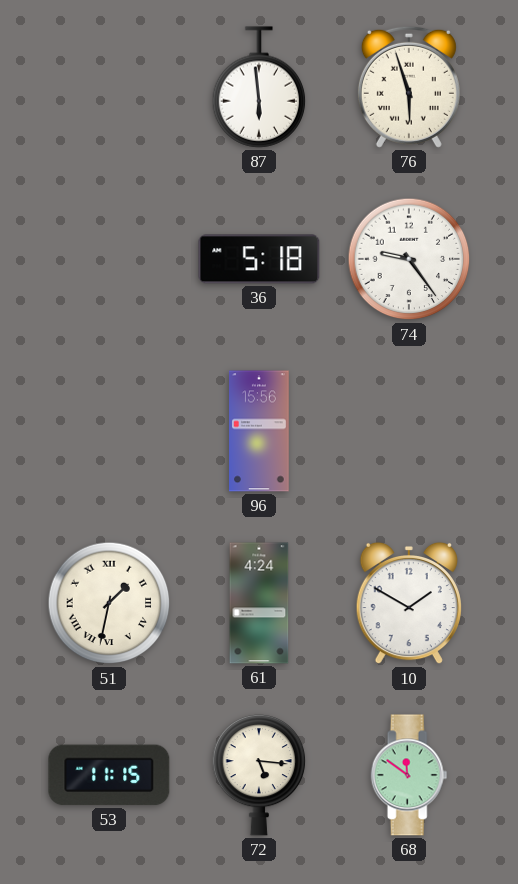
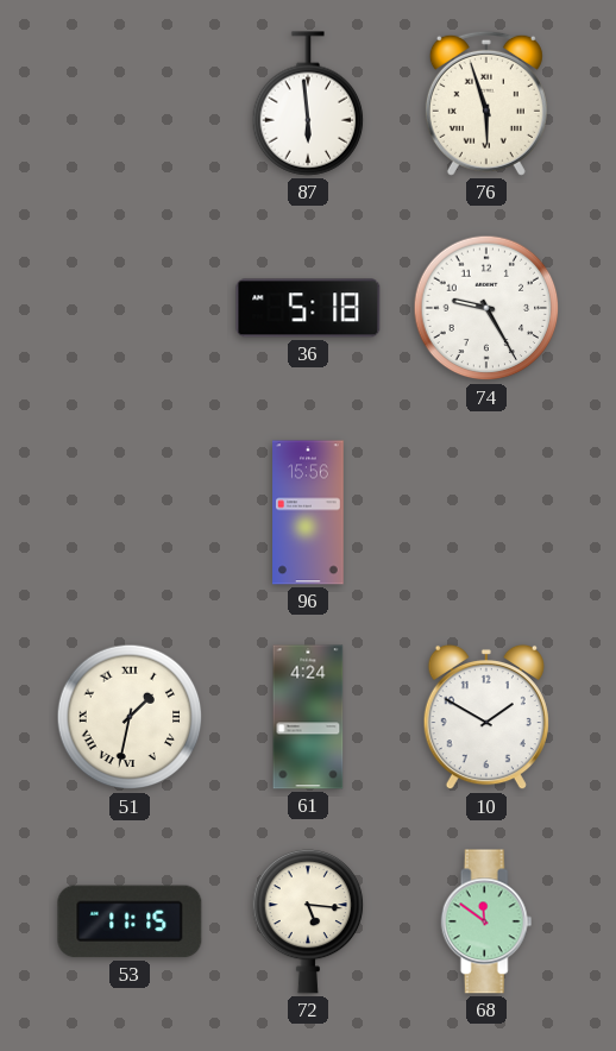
74: 9:24 -> 9:25
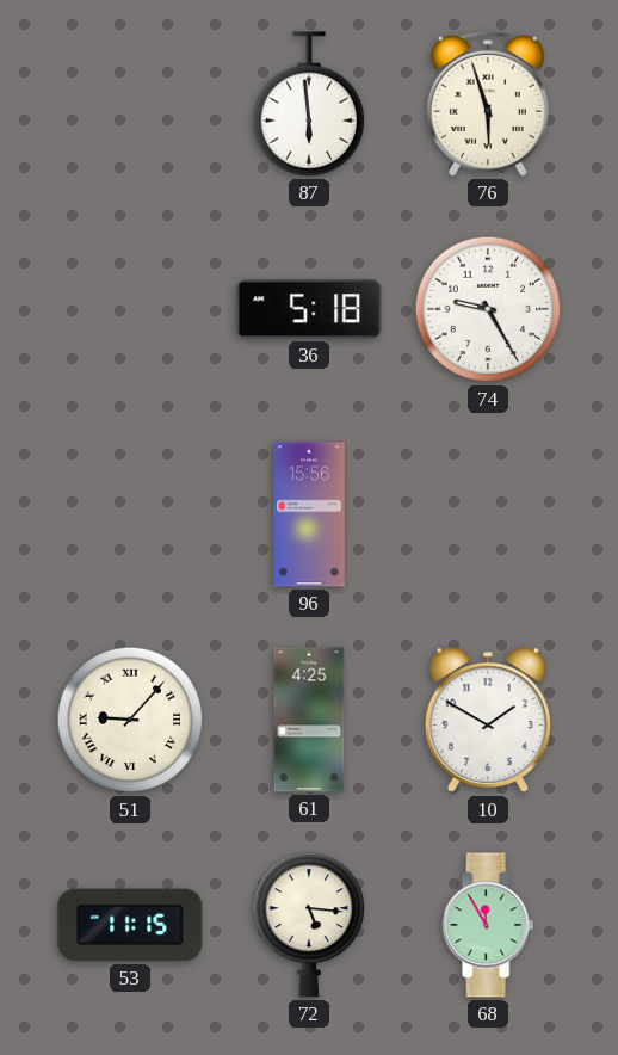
51: 1:32 -> 9:07
61: 4:24 -> 4:25
68: 11:51 -> 11:55
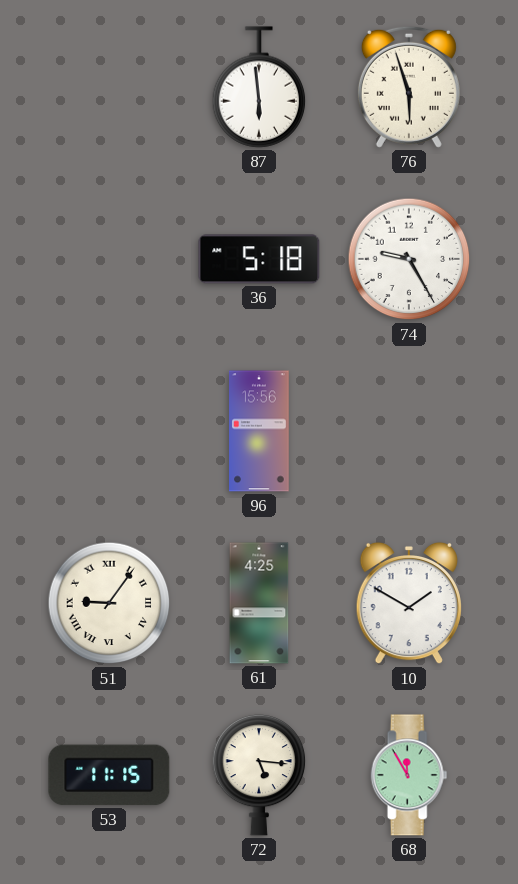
51: 9:07 -> 9:06
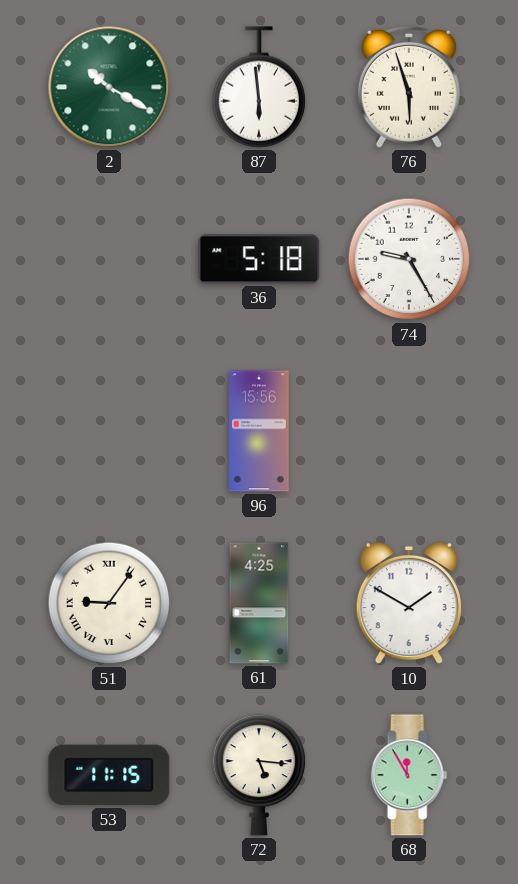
2: none -> 10:20
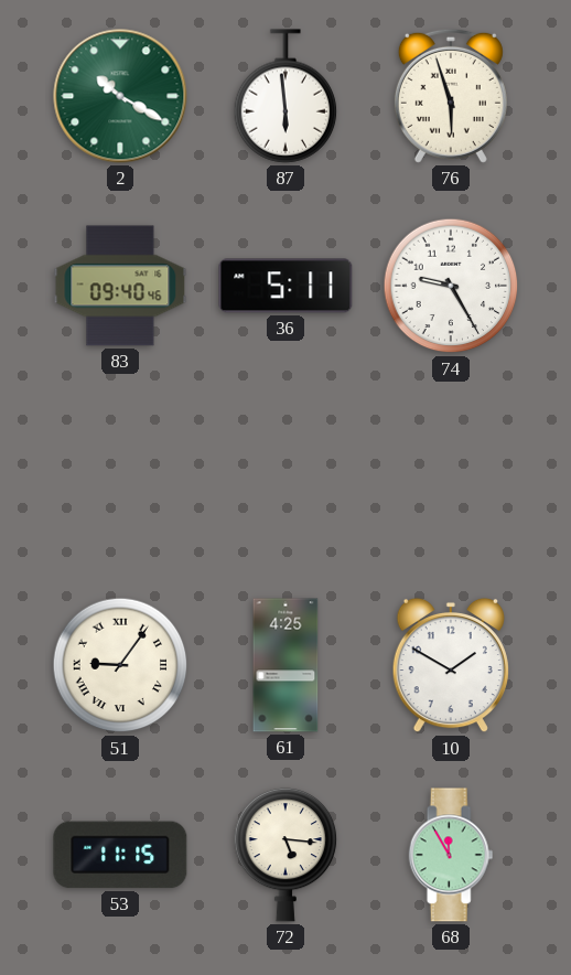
83: none -> 09:40
36: 5:18 -> 5:11
96: 15:56 -> none
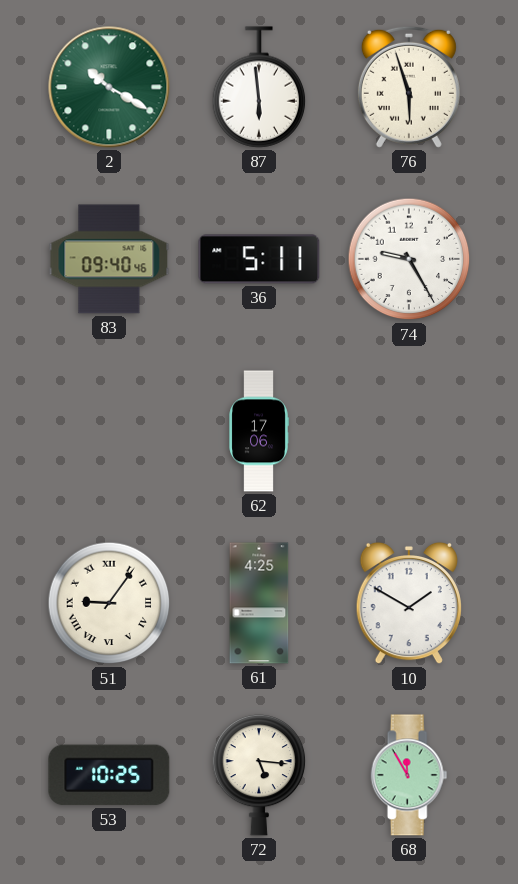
62: none -> 17:06
53: 11:15 -> 10:25
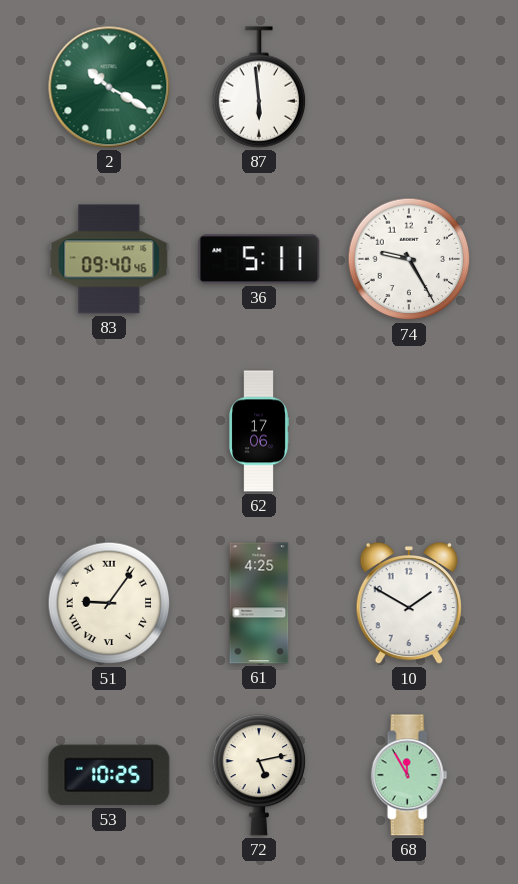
76: 5:57 -> none
72: 5:16 -> 5:13
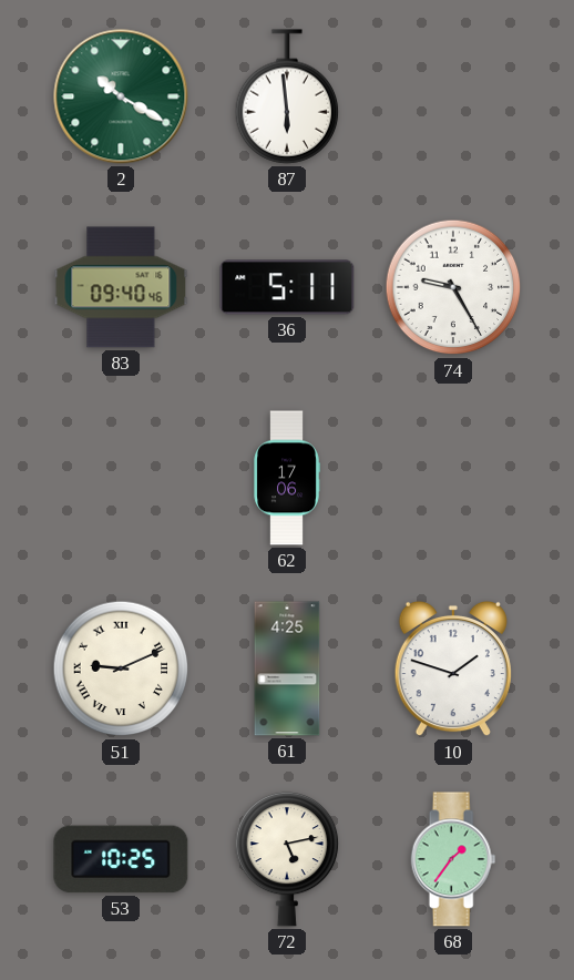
51: 9:06 -> 9:11
10: 1:50 -> 1:48
68: 11:55 -> 1:36
